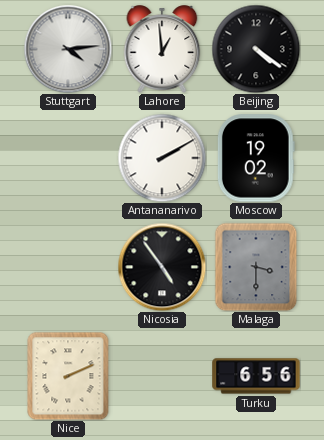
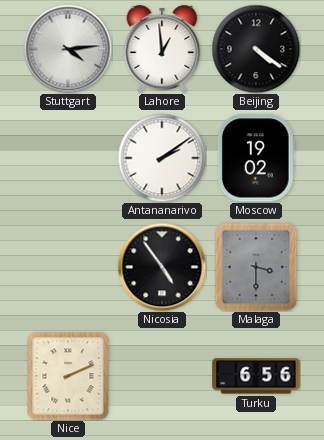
Antananarivo: 2:10 -> 2:09
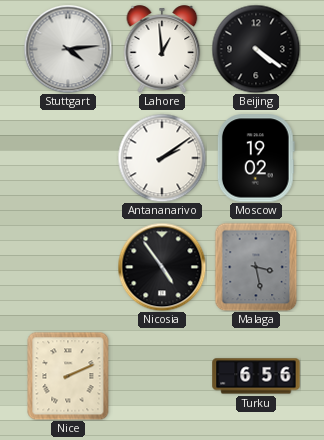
Malaga: 3:30 -> 3:28
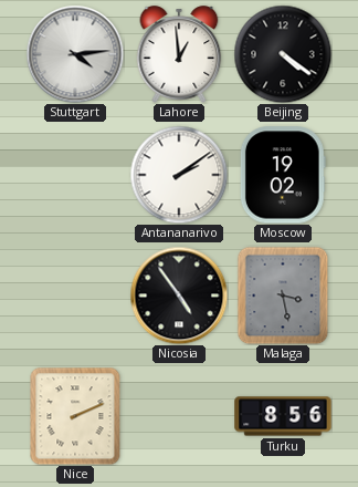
Turku: 6:56 -> 8:56
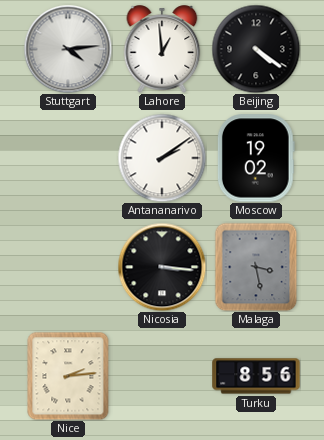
Nicosia: 4:54 -> 3:16
Nice: 2:11 -> 2:14
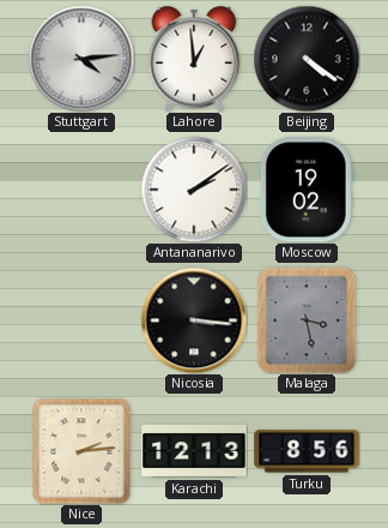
Karachi: none -> 12:13
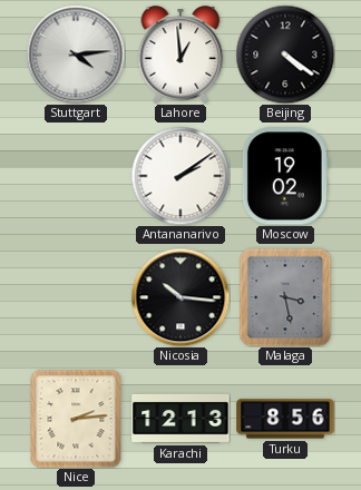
Nicosia: 3:16 -> 10:16
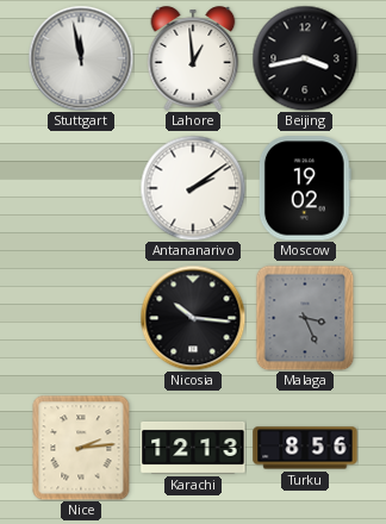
Stuttgart: 4:14 -> 11:58
Beijing: 4:21 -> 3:43
Malaga: 3:28 -> 3:26
